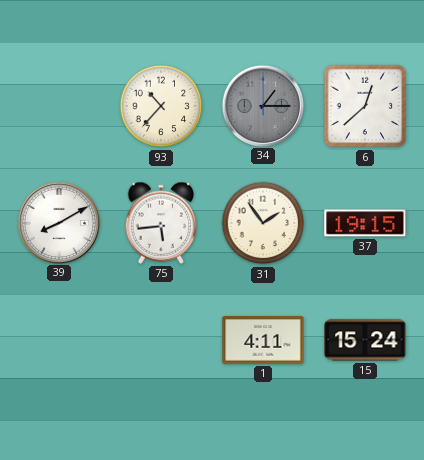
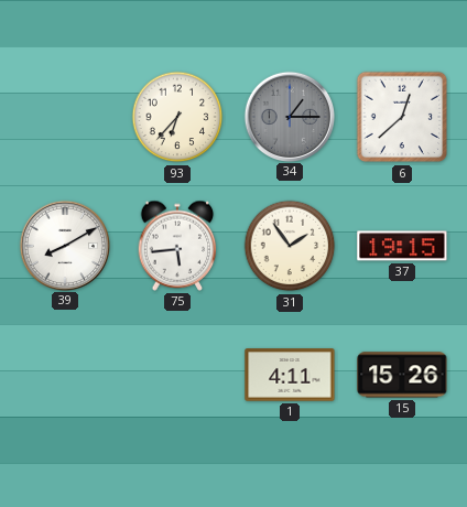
93: 10:37 -> 6:37
15: 15:24 -> 15:26
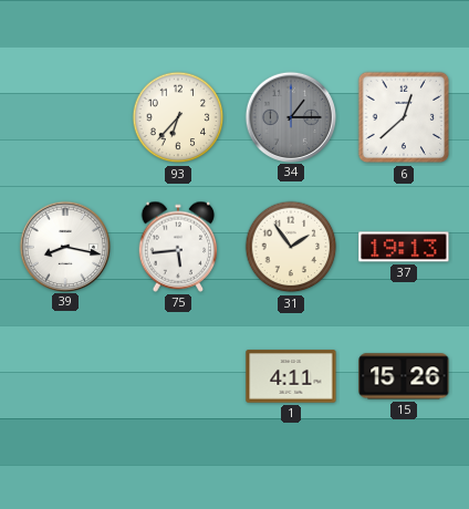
39: 8:10 -> 8:17
37: 19:15 -> 19:13
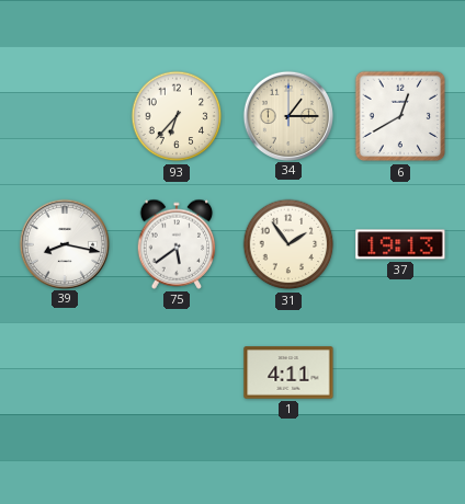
34 dial: grey -> cream
6: 12:38 -> 12:40
75: 5:44 -> 5:39
15: 15:26 -> none
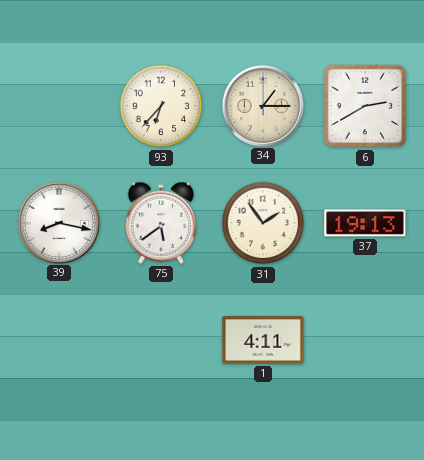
6: 12:40 -> 2:40
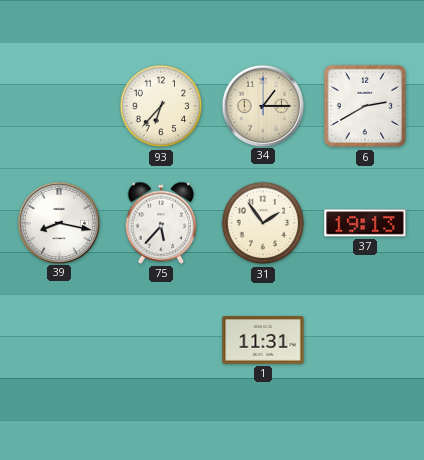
75: 5:39 -> 5:37
1: 4:11 -> 11:31
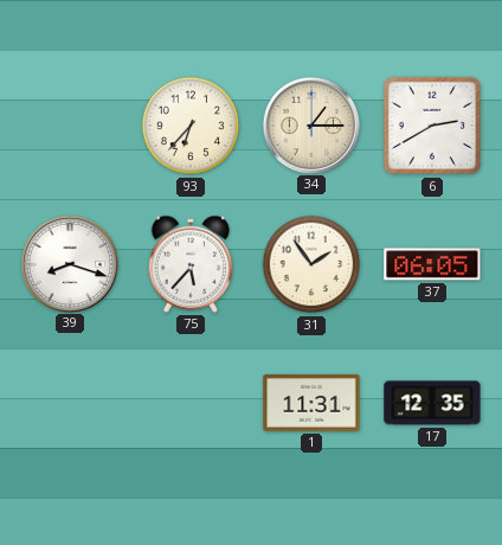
39: 8:17 -> 8:18
37: 19:13 -> 06:05
17: none -> 12:35
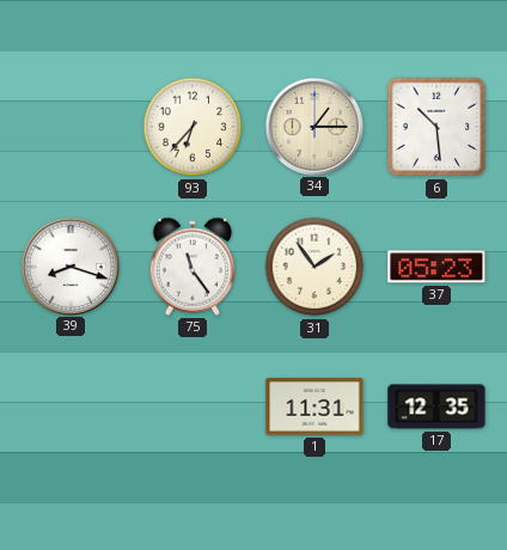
6: 2:40 -> 10:29
75: 5:37 -> 11:24
37: 06:05 -> 05:23
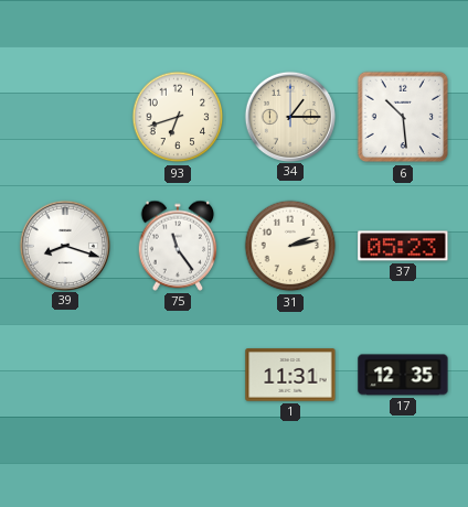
93: 6:37 -> 6:42
31: 1:54 -> 2:13
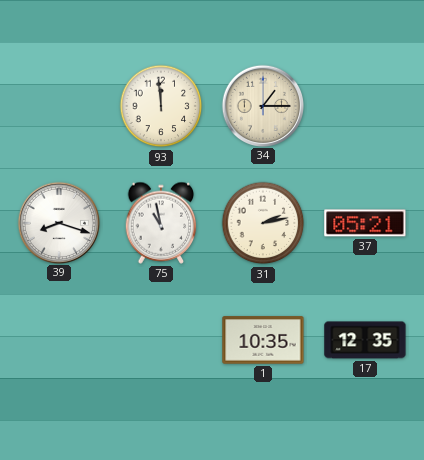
93: 6:42 -> 11:59
6: 10:29 -> none
75: 11:24 -> 10:58
37: 05:23 -> 05:21
1: 11:31 -> 10:35
